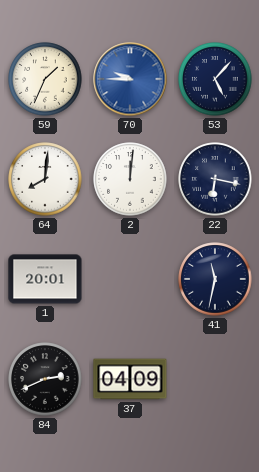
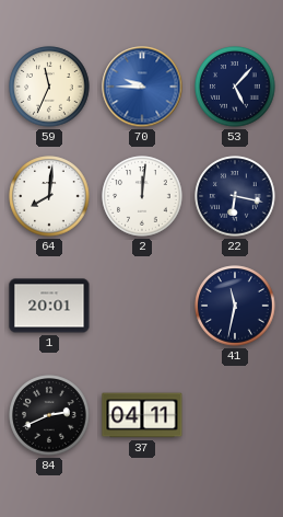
59: 1:34 -> 11:34
37: 04:09 -> 04:11
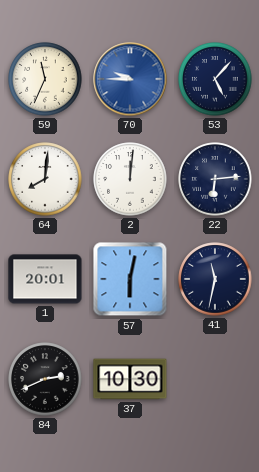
22: 6:17 -> 6:14
57: none -> 6:02
37: 04:11 -> 10:30
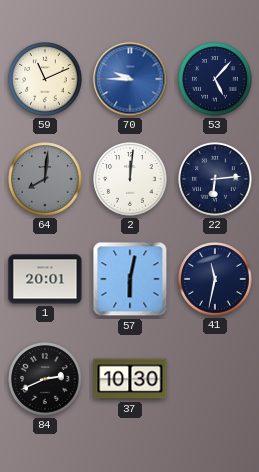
59: 11:34 -> 11:11
64 dial: white -> grey
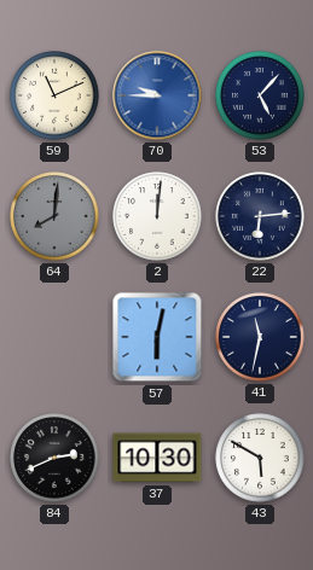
1: 20:01 -> none
43: none -> 5:50
